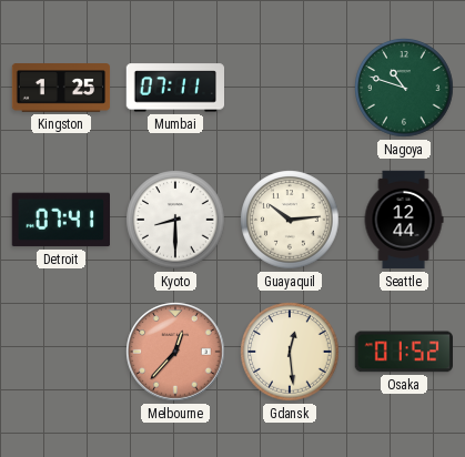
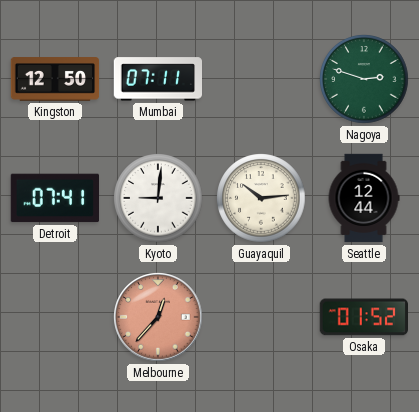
Kingston: 1:25 -> 12:50
Nagoya: 10:48 -> 2:48
Kyoto: 8:30 -> 9:01
Gdansk: 12:29 -> none
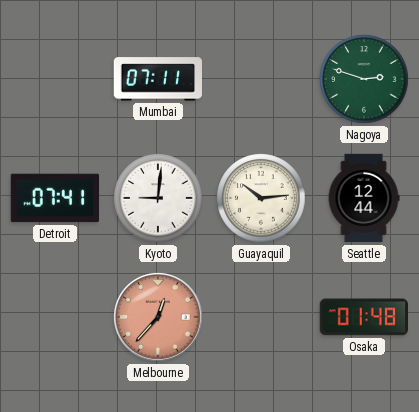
Kingston: 12:50 -> none
Osaka: 01:52 -> 01:48
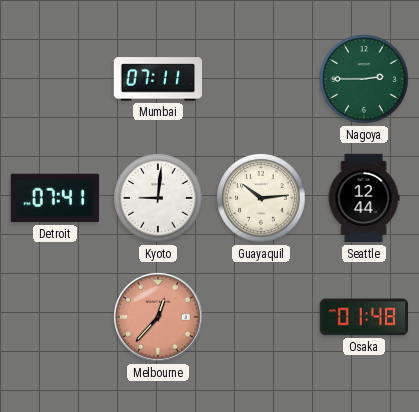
Nagoya: 2:48 -> 2:45
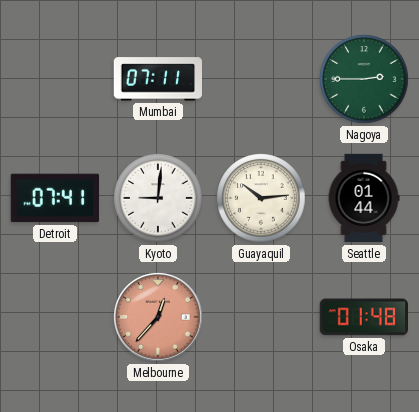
Seattle: 12:44 -> 01:44
